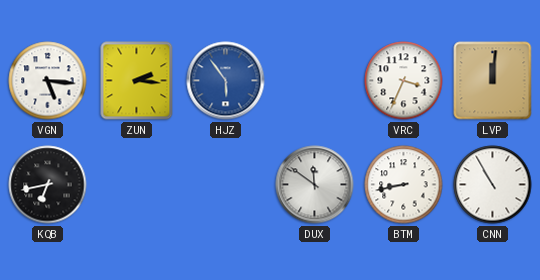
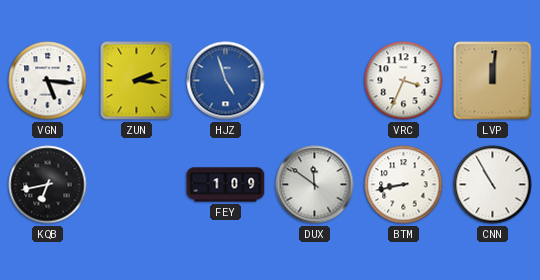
HJZ: 5:54 -> 4:57
FEY: none -> 1:09
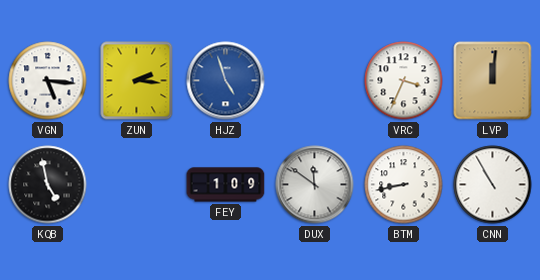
KQB: 6:43 -> 4:58
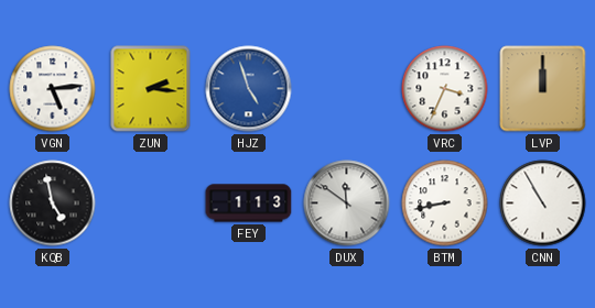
VGN: 5:16 -> 5:14
LVP: 12:01 -> 12:00
FEY: 1:09 -> 1:13
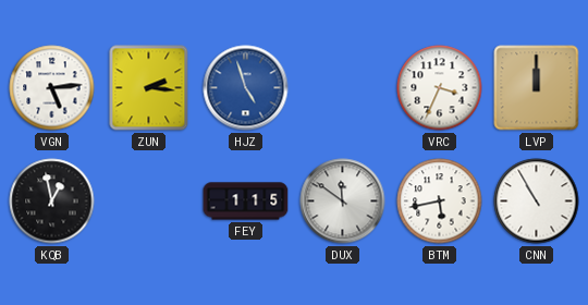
KQB: 4:58 -> 12:58
FEY: 1:13 -> 1:15
BTM: 8:43 -> 5:43
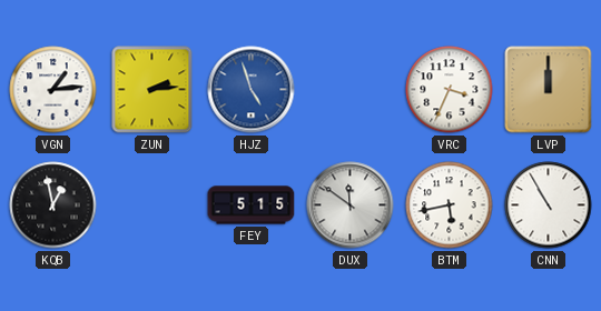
VGN: 5:14 -> 1:14
ZUN: 2:16 -> 2:14
FEY: 1:15 -> 5:15
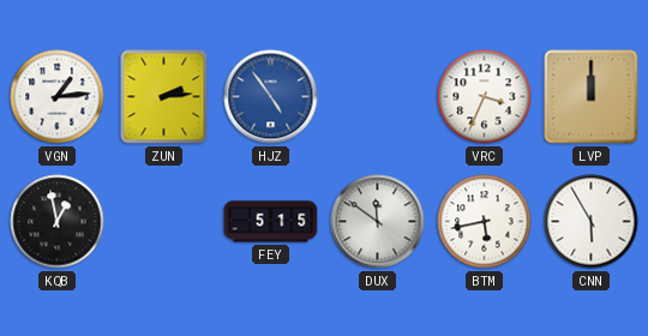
HJZ: 4:57 -> 4:54
CNN: 10:55 -> 5:55
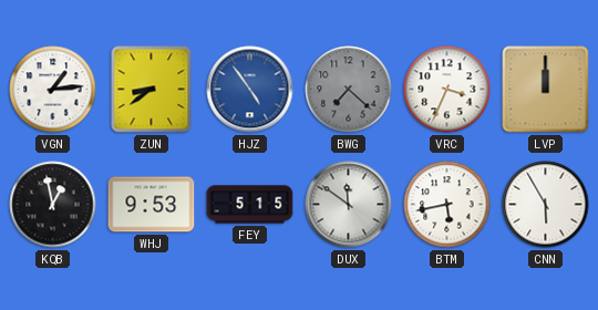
ZUN: 2:14 -> 8:39
BWG: none -> 7:22
WHJ: none -> 9:53
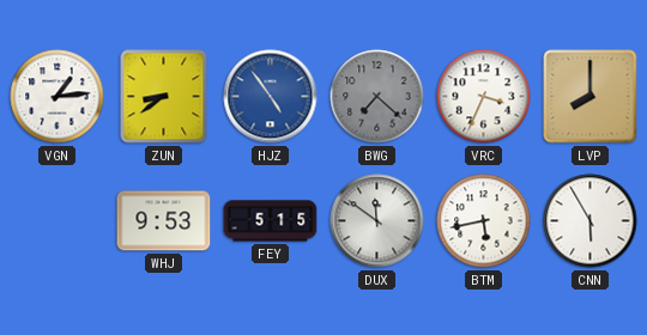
LVP: 12:00 -> 8:00
KQB: 12:58 -> none
